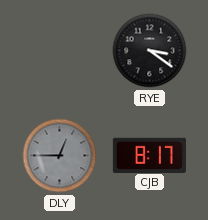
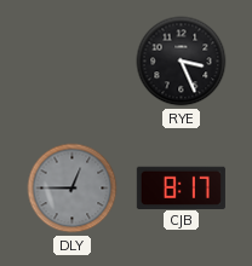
RYE: 3:21 -> 3:26
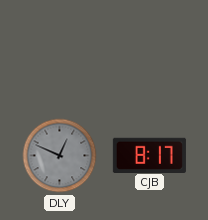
RYE: 3:26 -> none
DLY: 12:45 -> 12:49
